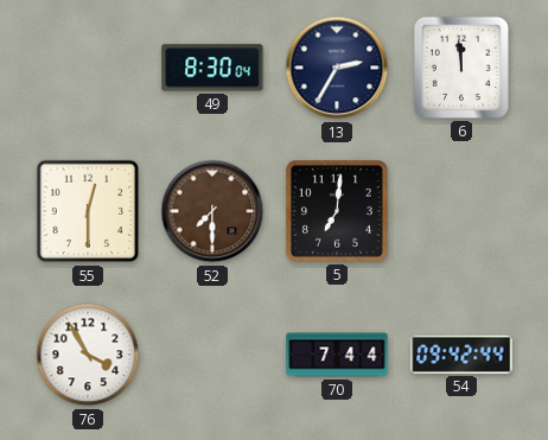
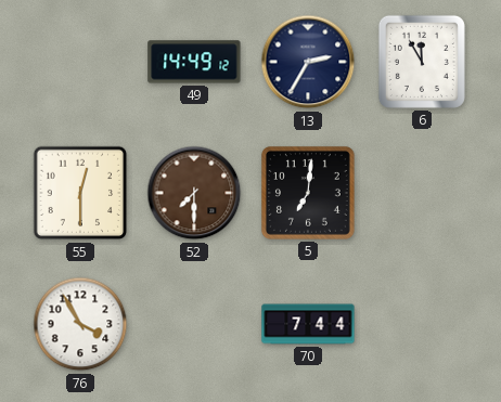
49: 8:30 -> 14:49
6: 11:59 -> 11:55
54: 09:42 -> none
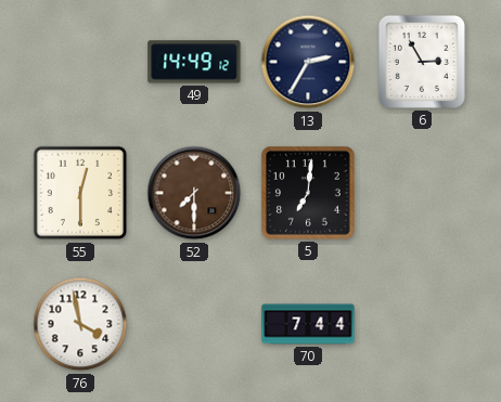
6: 11:55 -> 2:55
76: 3:55 -> 3:58
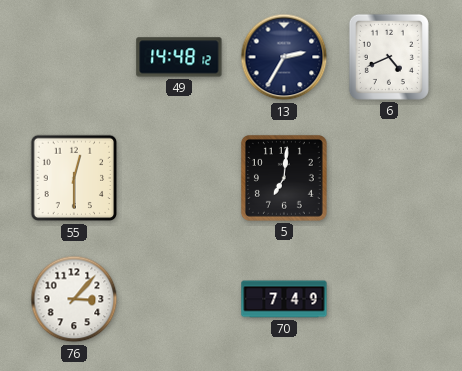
49: 14:49 -> 14:48
6: 2:55 -> 4:41
52: 7:30 -> none
76: 3:58 -> 3:07
70: 7:44 -> 7:49
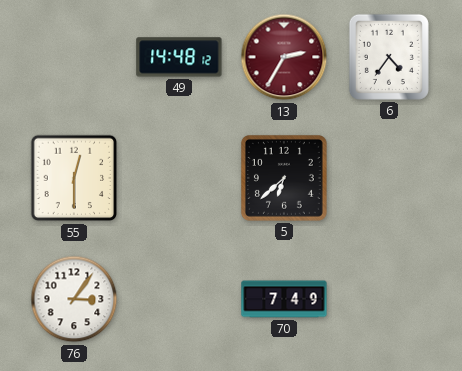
13 dial: navy -> burgundy
6: 4:41 -> 4:36
5: 7:01 -> 6:38
76: 3:07 -> 3:06
